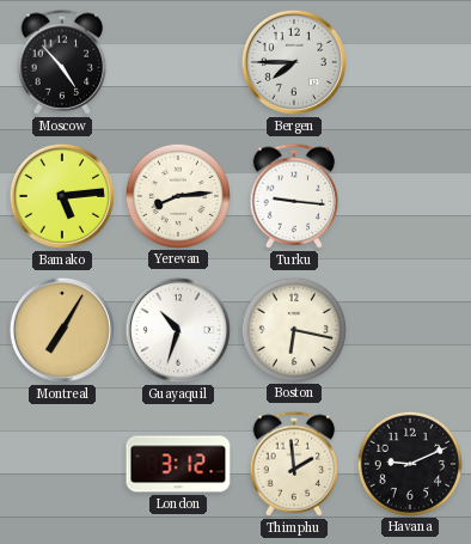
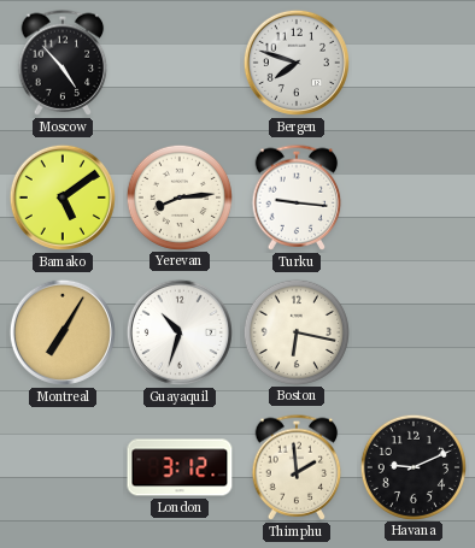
Bergen: 7:45 -> 7:48
Bamako: 5:14 -> 5:09
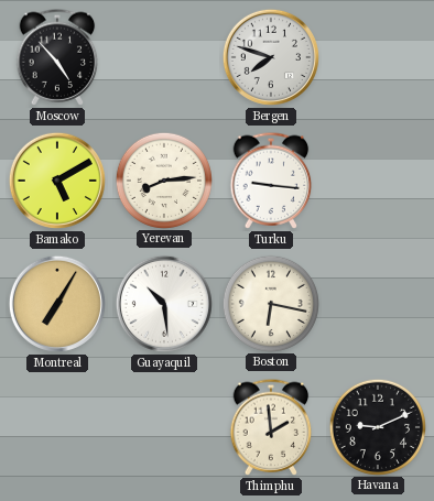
Bamako: 5:09 -> 5:10
Guayaquil: 10:33 -> 10:29
London: 3:12 -> none
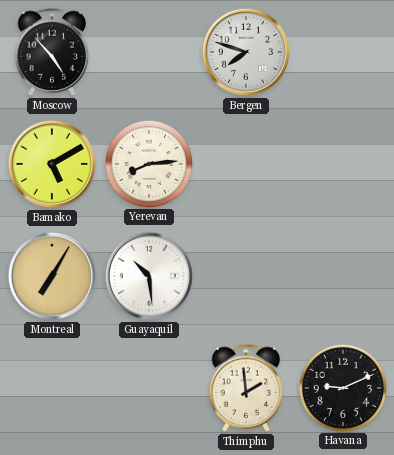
Turku: 9:16 -> none
Boston: 6:17 -> none
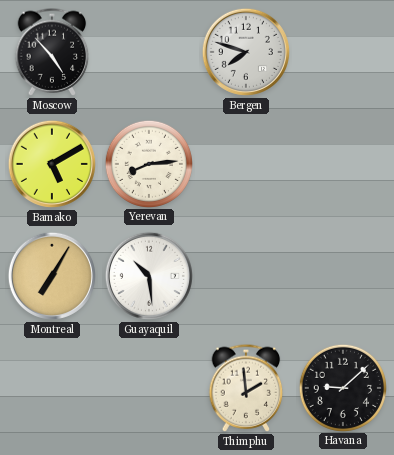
Havana: 9:11 -> 9:08
